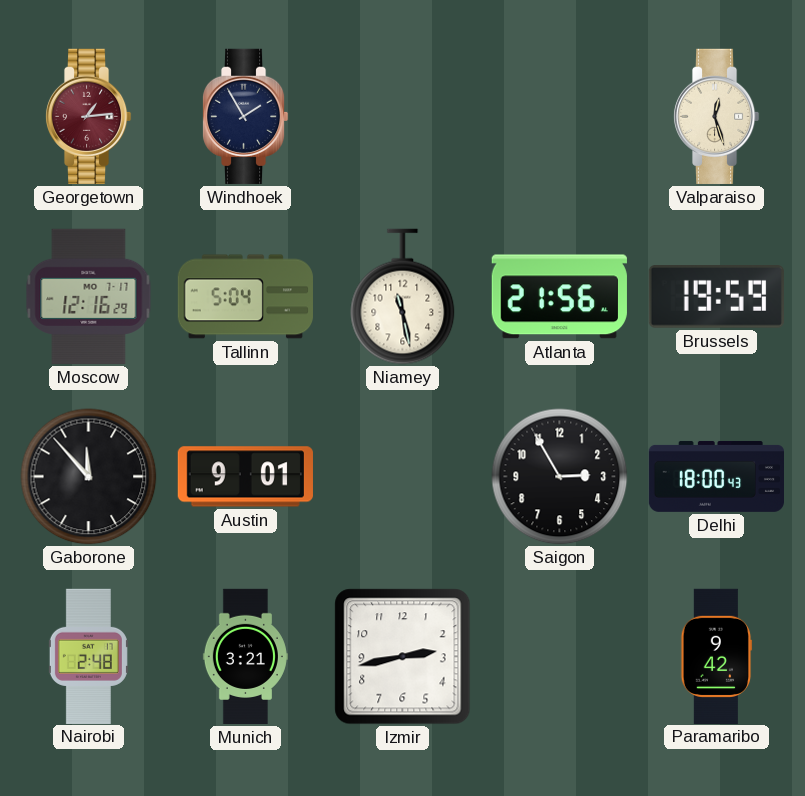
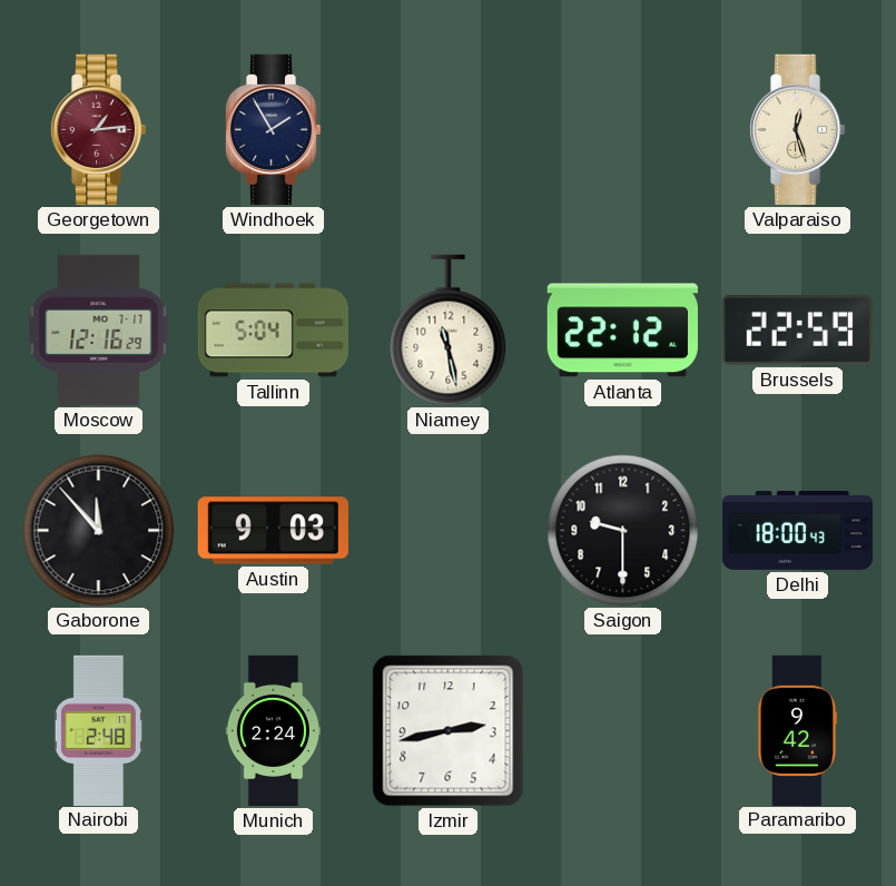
Atlanta: 21:56 -> 22:12
Brussels: 19:59 -> 22:59
Austin: 9:01 -> 9:03
Saigon: 2:55 -> 9:30
Munich: 3:21 -> 2:24
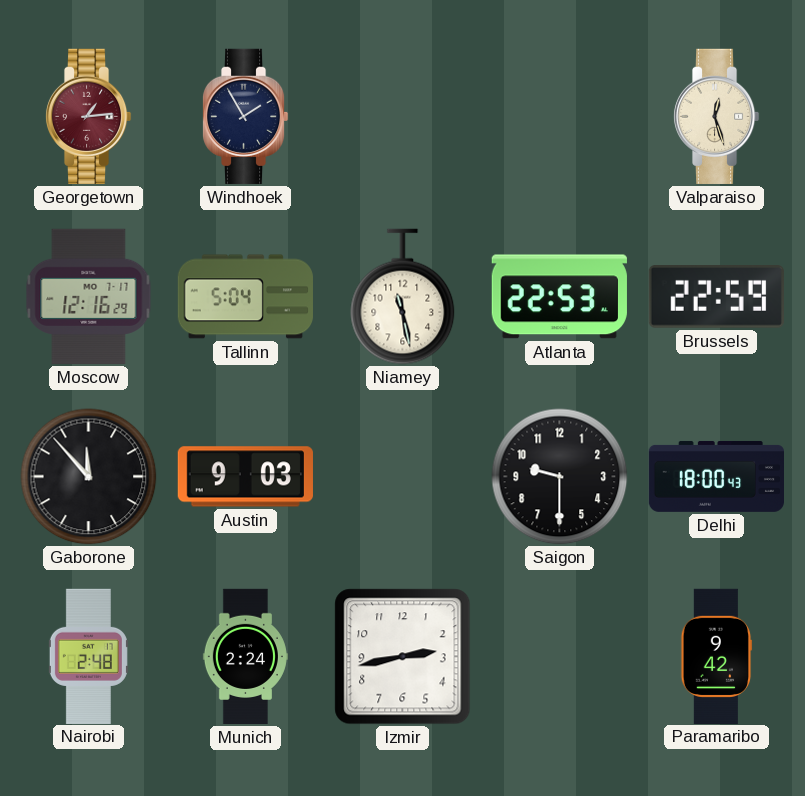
Atlanta: 22:12 -> 22:53
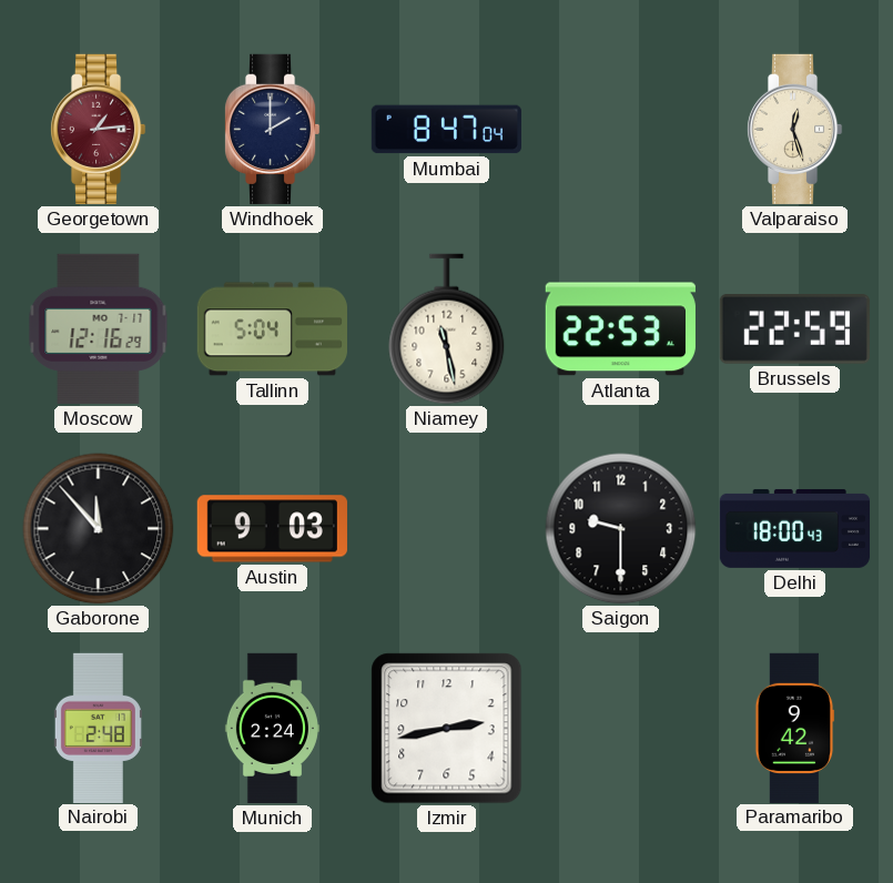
Windhoek: 1:55 -> 2:00
Mumbai: none -> 8:47
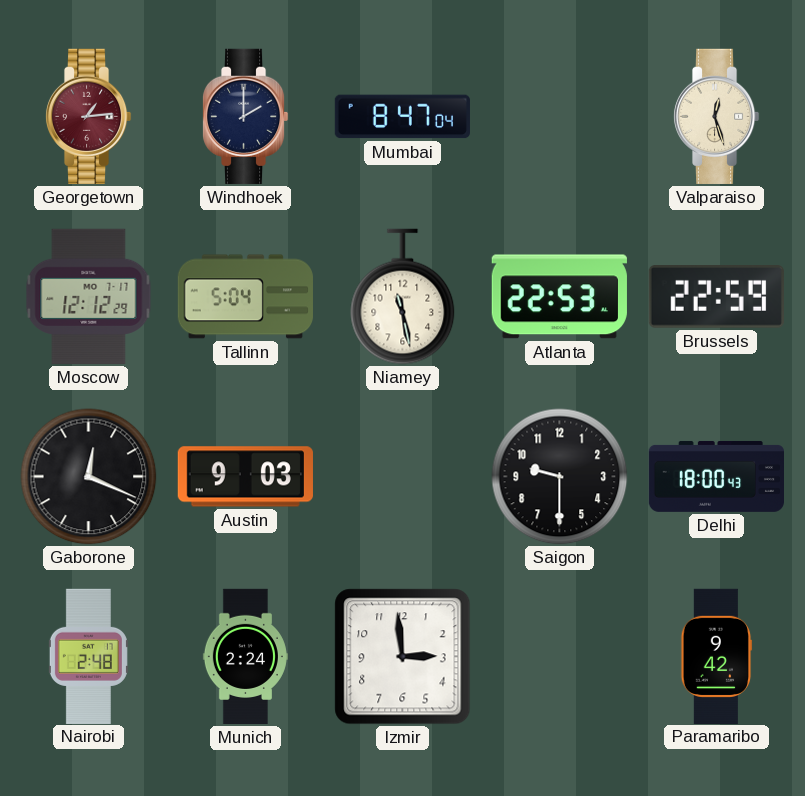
Moscow: 12:16 -> 12:12
Gaborone: 11:53 -> 12:19
Izmir: 2:43 -> 2:59
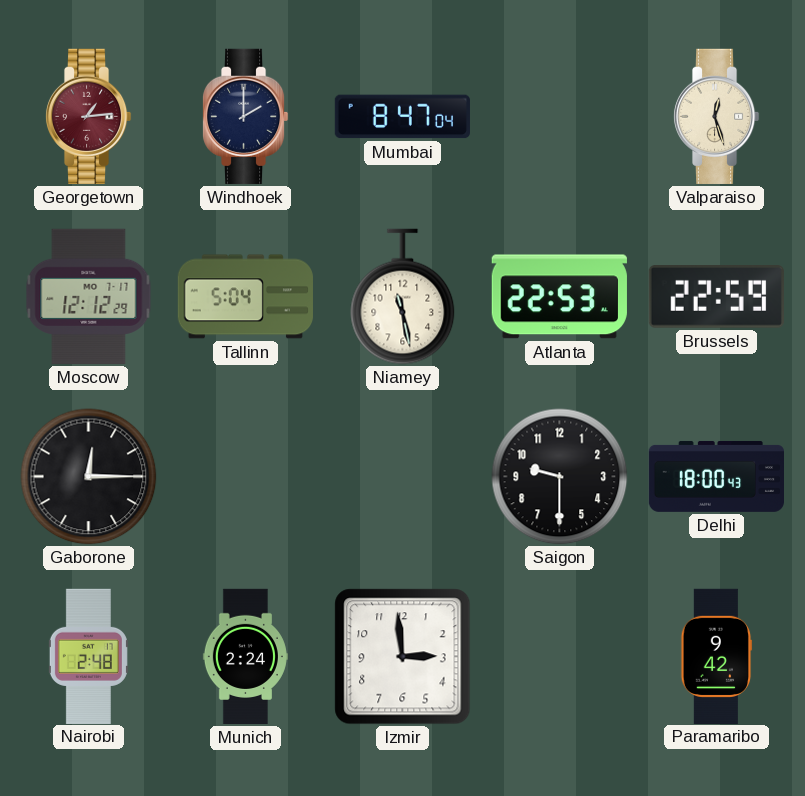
Gaborone: 12:19 -> 12:15
Austin: 9:03 -> none
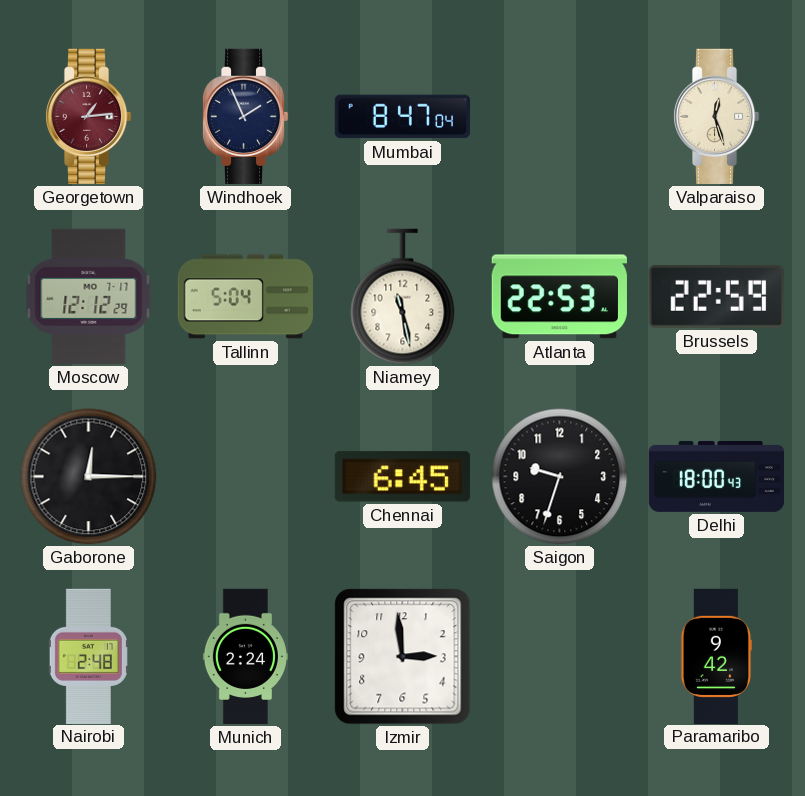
Windhoek: 2:00 -> 1:56
Chennai: none -> 6:45
Saigon: 9:30 -> 9:33
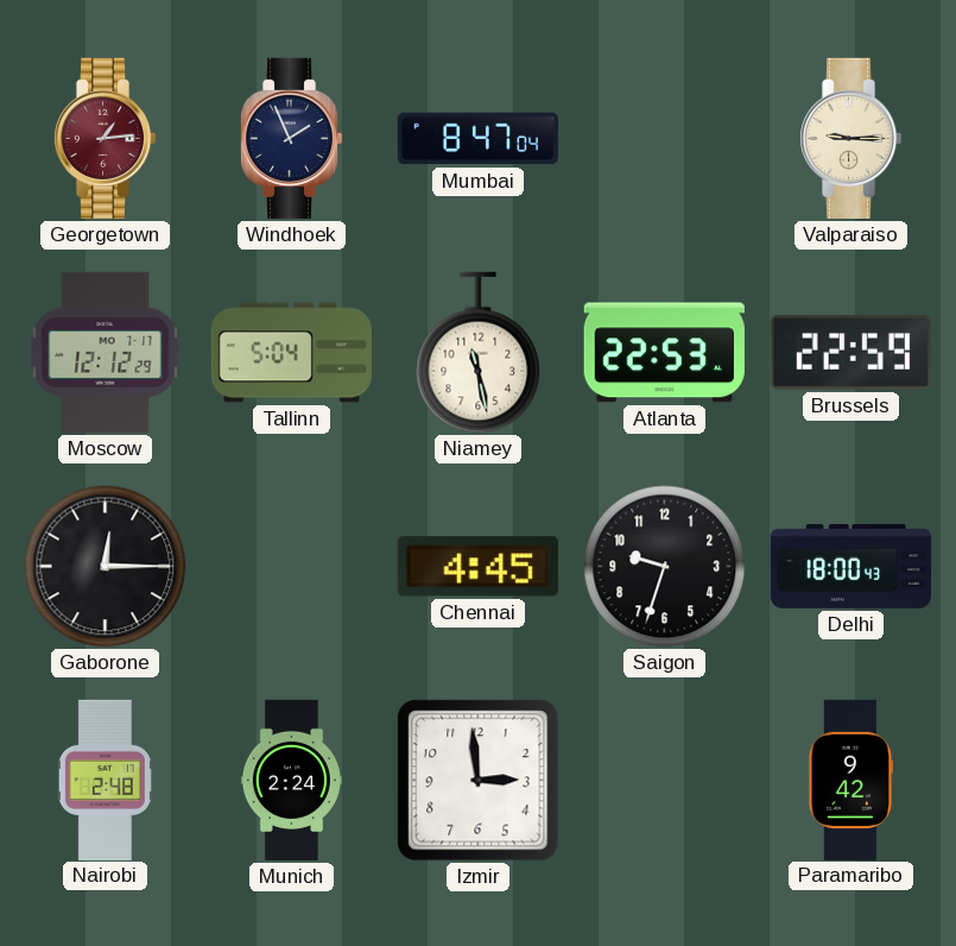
Valparaiso: 12:27 -> 9:15
Chennai: 6:45 -> 4:45
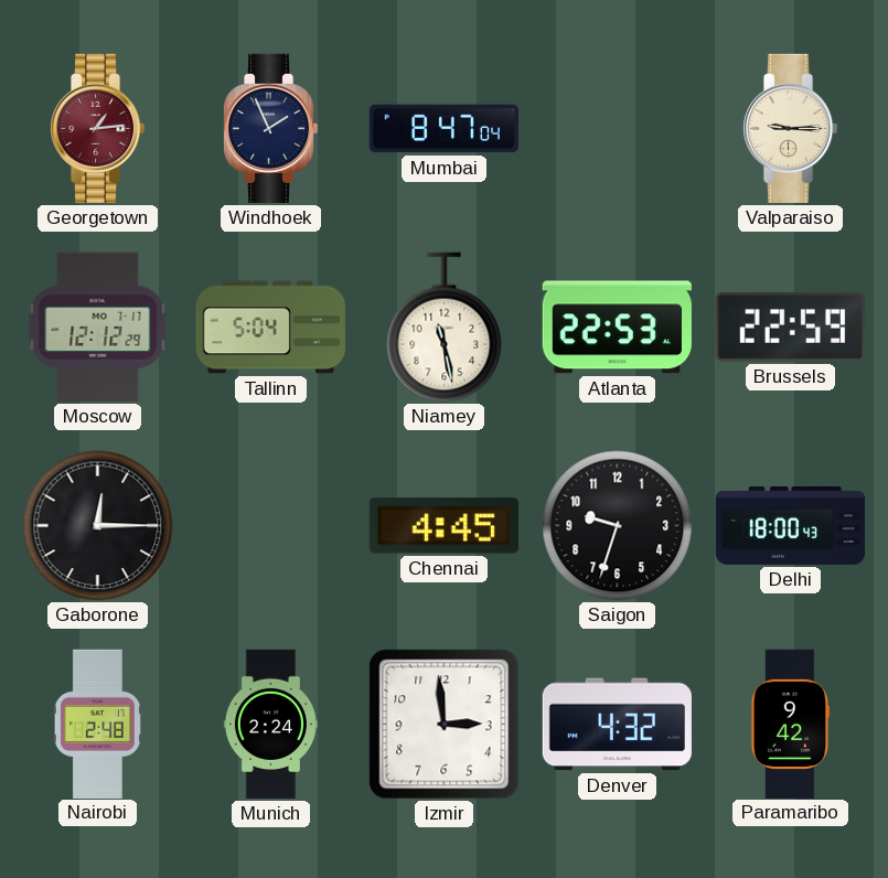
Denver: none -> 4:32
